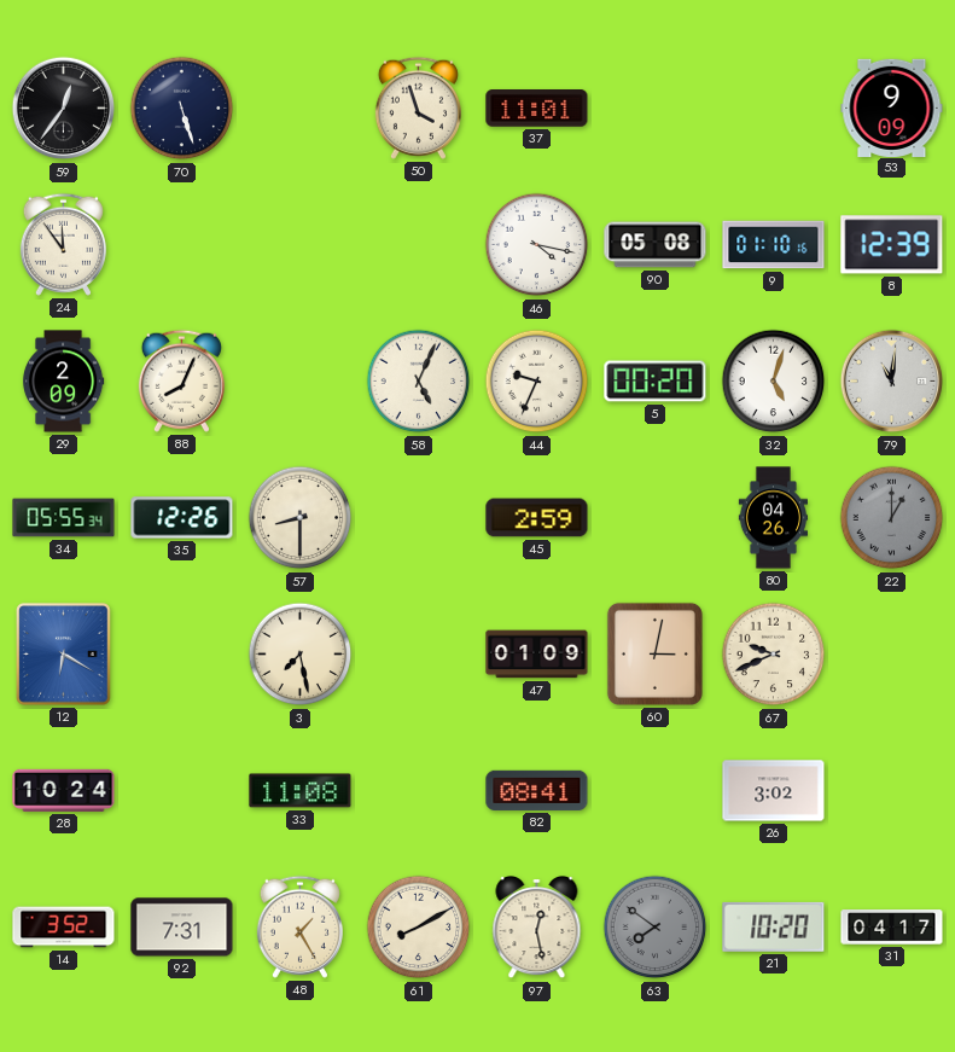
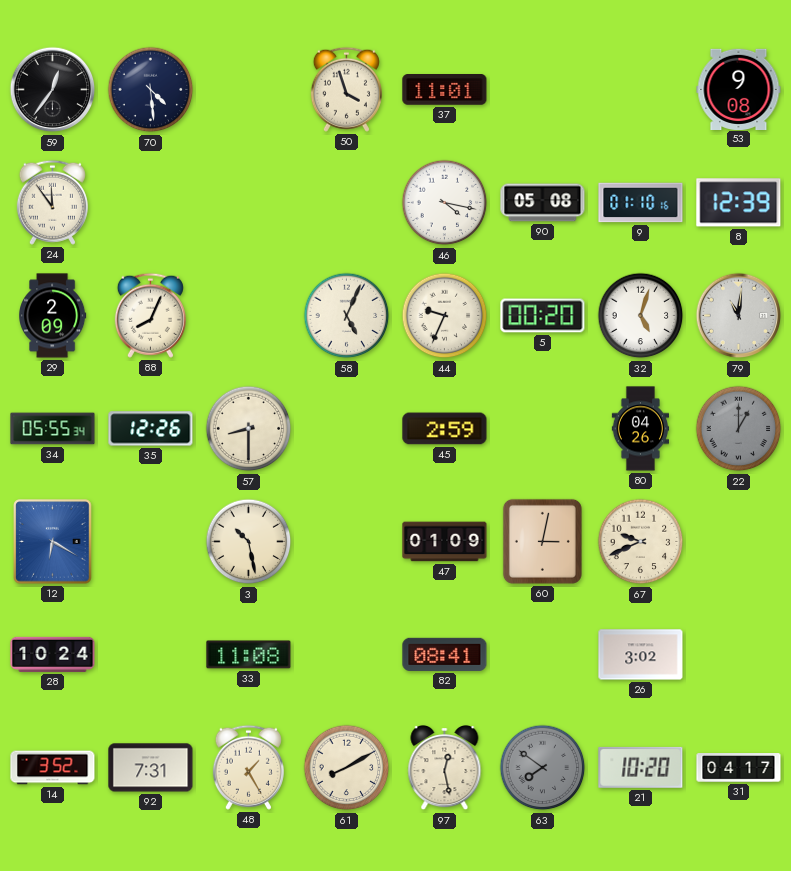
70: 5:27 -> 4:29
53: 9:09 -> 9:08
3: 7:28 -> 10:28
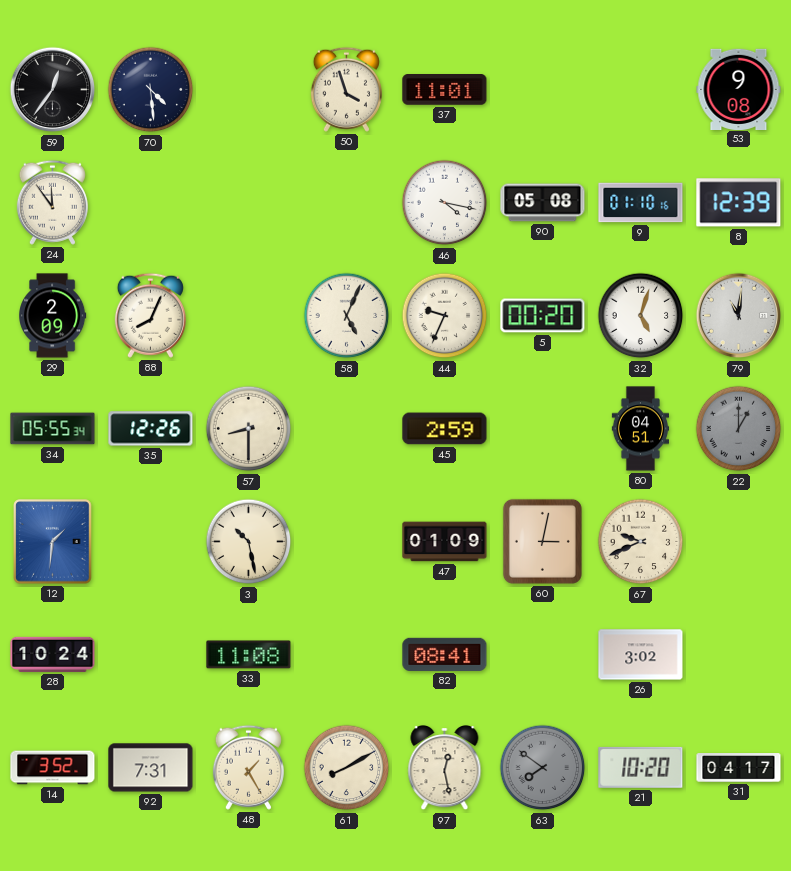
80: 04:26 -> 04:51
12: 6:20 -> 1:31
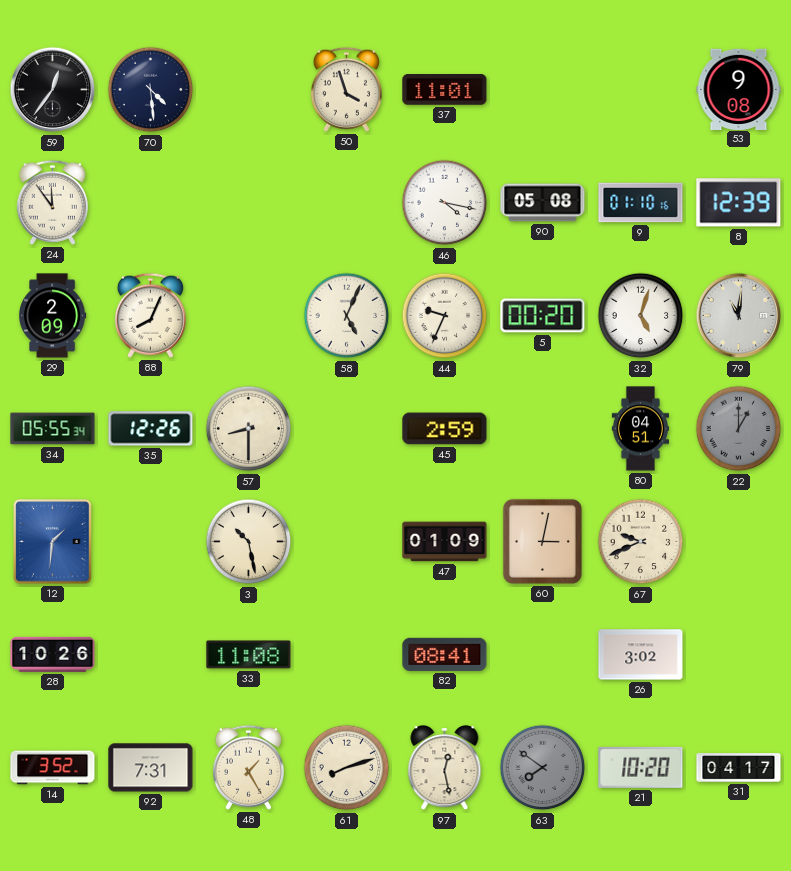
28: 10:24 -> 10:26
61: 8:10 -> 8:12
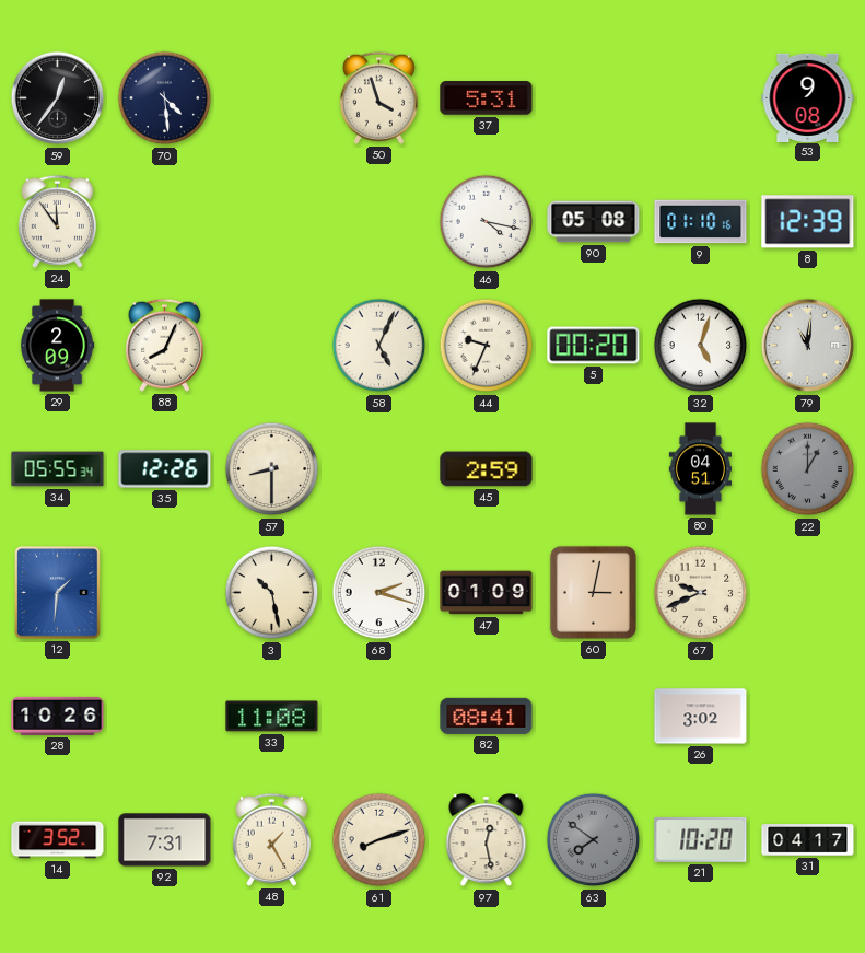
37: 11:01 -> 5:31
68: none -> 2:18
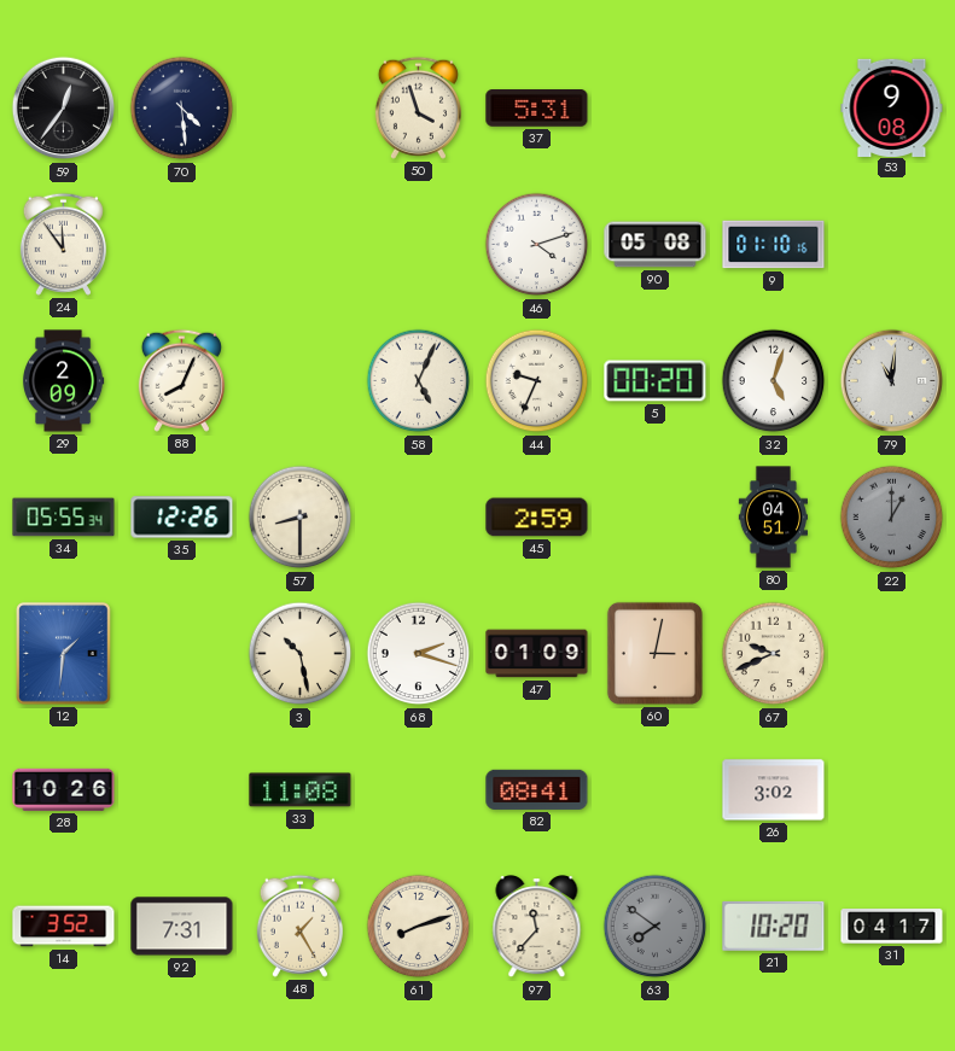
46: 4:17 -> 4:12
8: 12:39 -> none
97: 12:28 -> 11:37
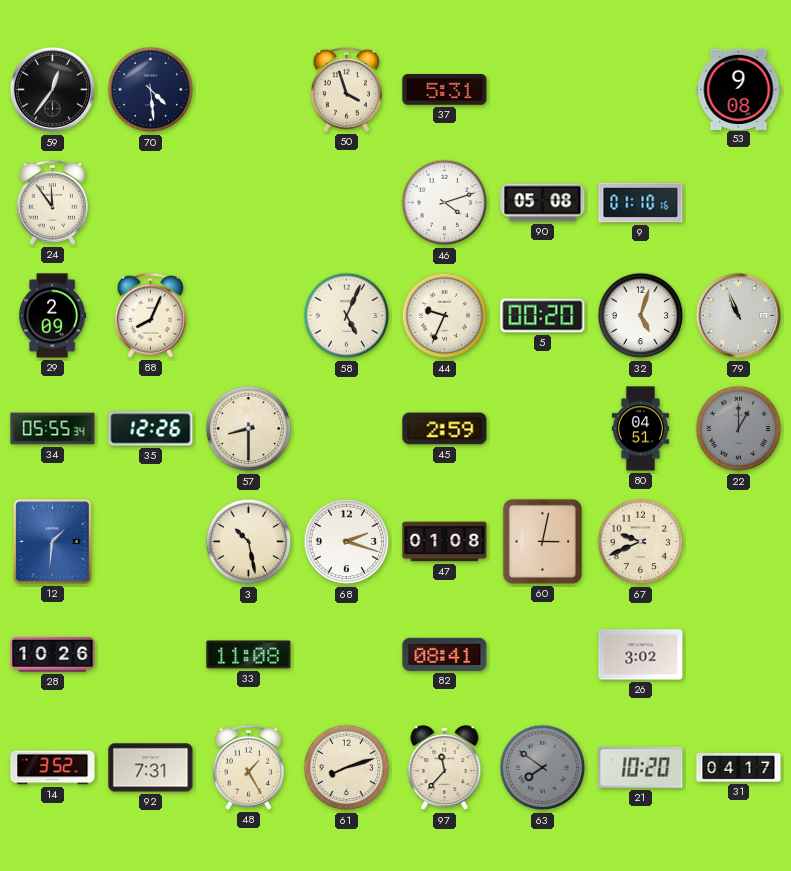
79: 11:01 -> 10:56
47: 01:09 -> 01:08
